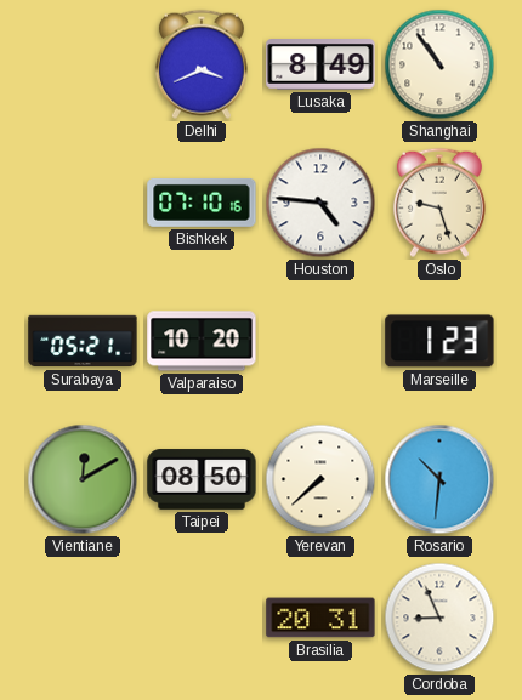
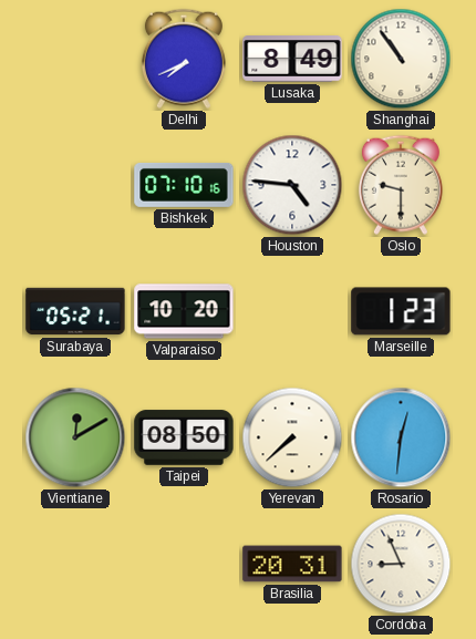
Delhi: 3:41 -> 7:41
Oslo: 9:27 -> 9:30
Rosario: 10:31 -> 12:31
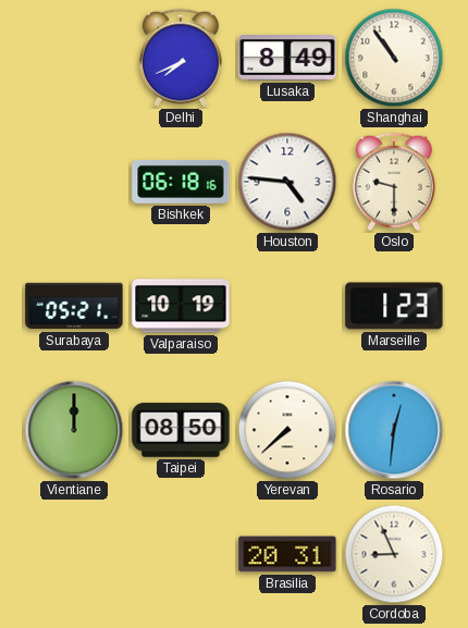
Bishkek: 07:10 -> 06:18
Valparaiso: 10:20 -> 10:19
Vientiane: 12:10 -> 12:00
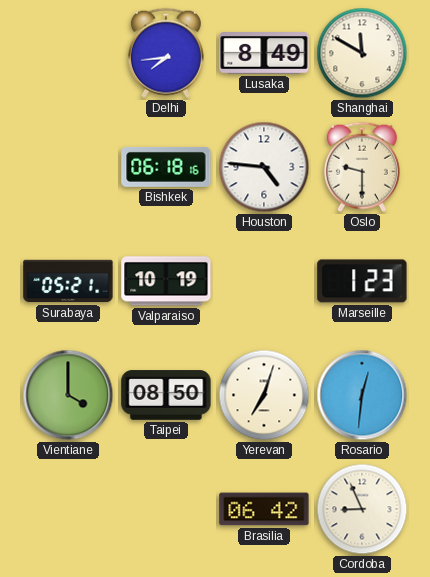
Delhi: 7:41 -> 7:44
Shanghai: 10:54 -> 11:50
Vientiane: 12:00 -> 4:00
Yerevan: 7:38 -> 7:03
Brasilia: 20:31 -> 06:42
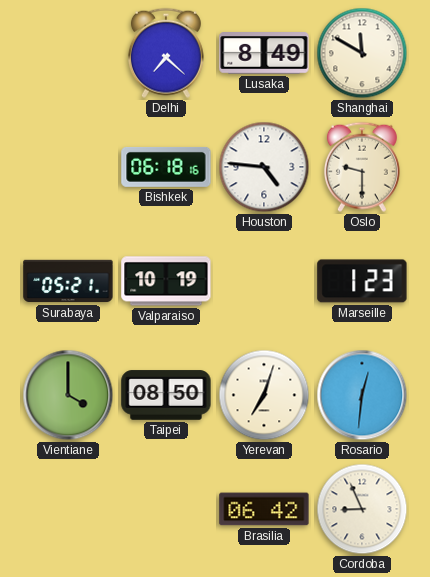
Delhi: 7:44 -> 7:22
